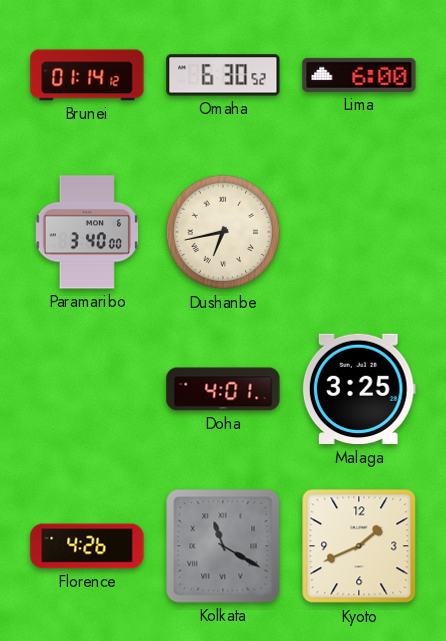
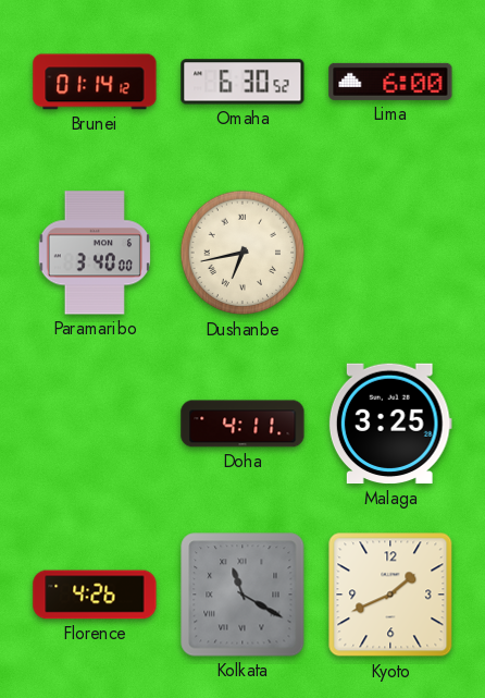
Doha: 4:01 -> 4:11
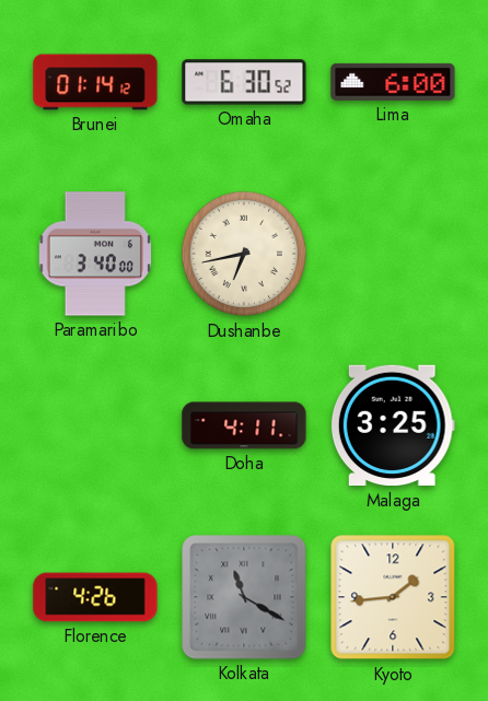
Kyoto: 1:41 -> 1:44
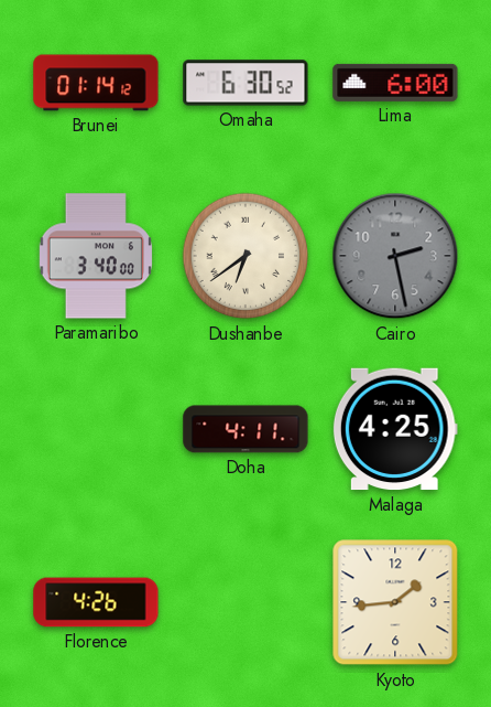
Dushanbe: 6:43 -> 6:39
Cairo: none -> 2:28
Malaga: 3:25 -> 4:25
Kolkata: 11:20 -> none
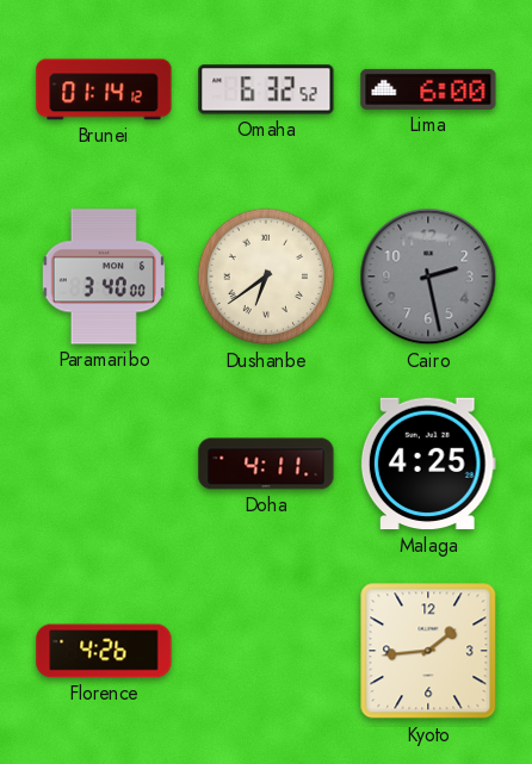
Omaha: 6:30 -> 6:32
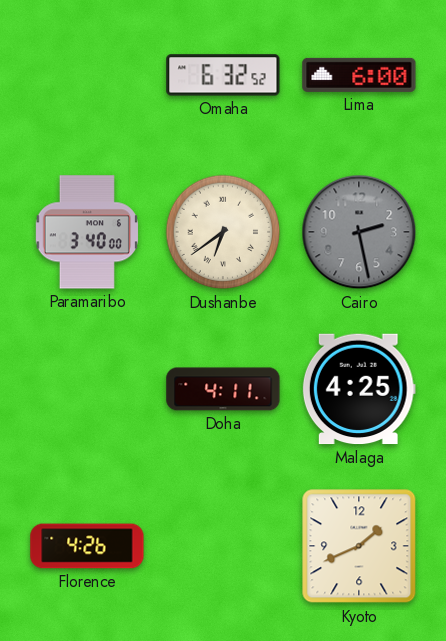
Brunei: 01:14 -> none
Kyoto: 1:44 -> 1:41
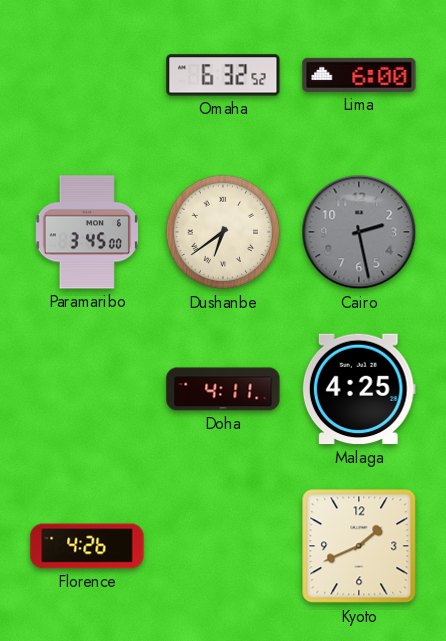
Paramaribo: 3:40 -> 3:45
